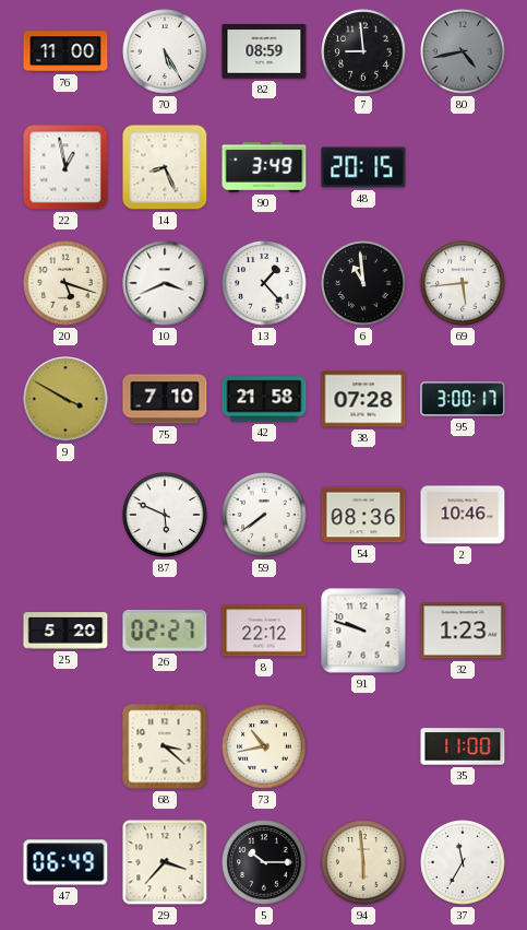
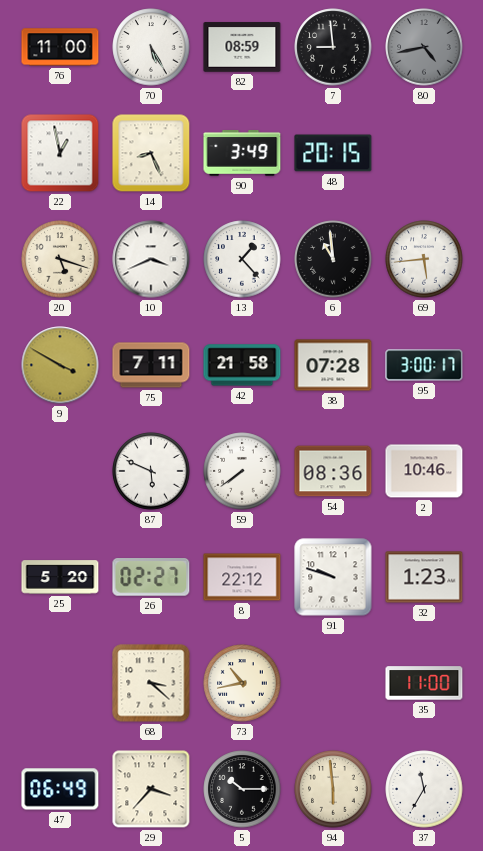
75: 7:10 -> 7:11
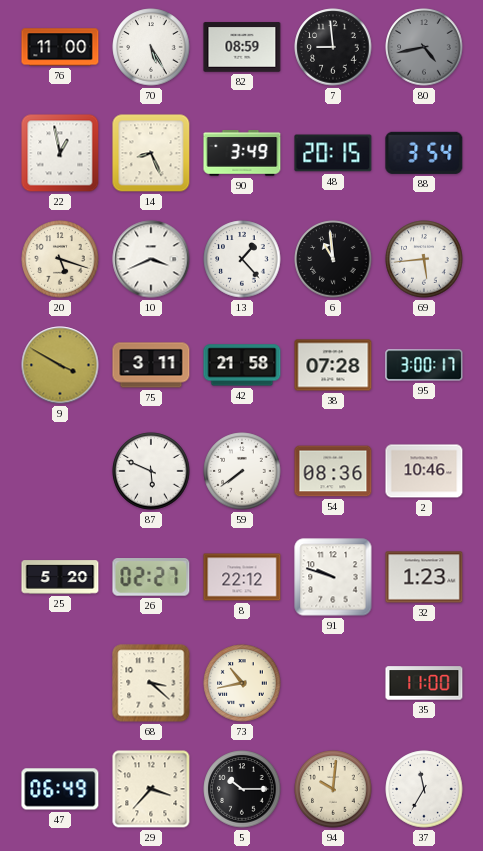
88: none -> 3:54
75: 7:11 -> 3:11
94: 5:59 -> 10:01
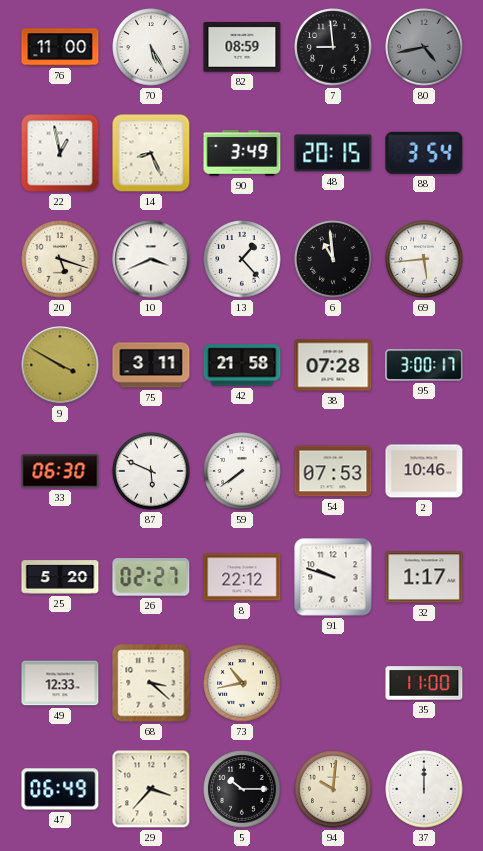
33: none -> 06:30
54: 08:36 -> 07:53
32: 1:23 -> 1:17
49: none -> 12:33
37: 11:35 -> 12:00
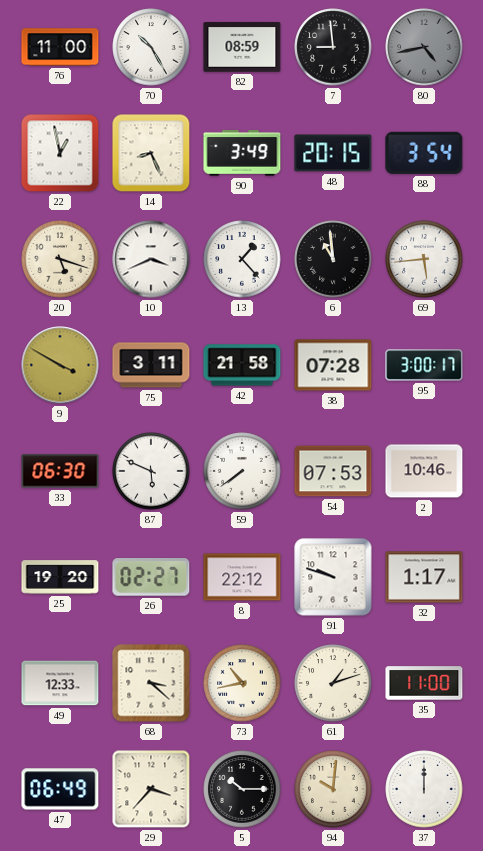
70: 5:25 -> 10:25
25: 5:20 -> 19:20
61: none -> 1:12
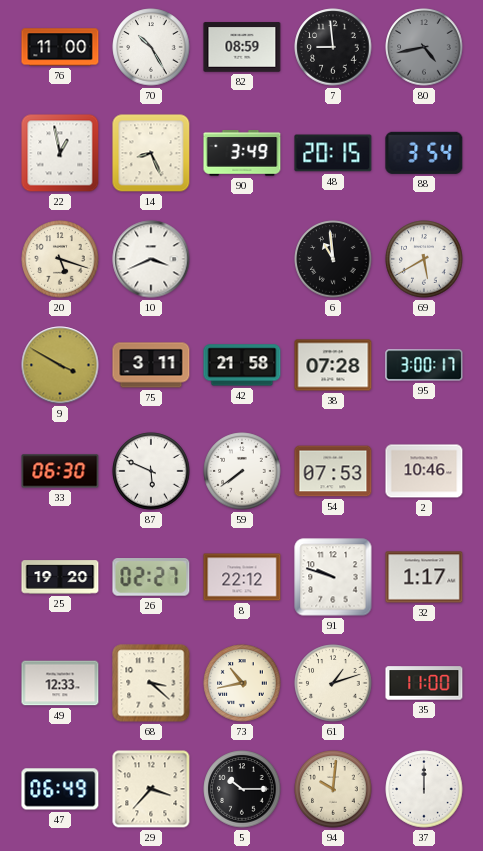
13: 1:23 -> none
69: 5:44 -> 5:40
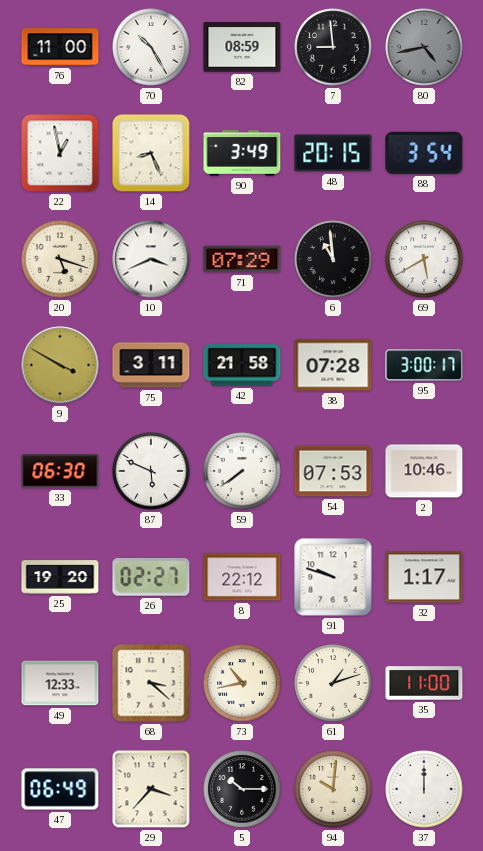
71: none -> 07:29
